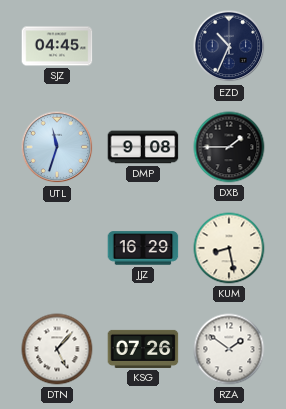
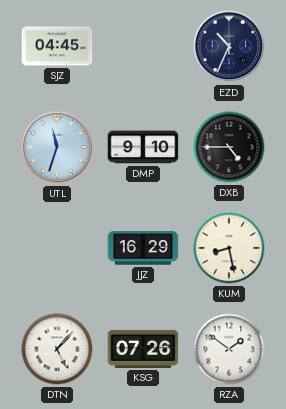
DMP: 9:08 -> 9:10
DXB: 1:45 -> 4:45
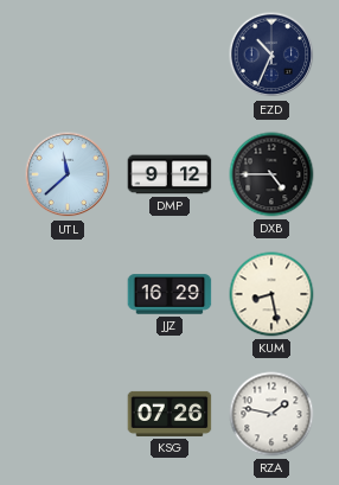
SJZ: 04:45 -> none
UTL: 11:33 -> 11:38
DMP: 9:10 -> 9:12
DTN: 5:07 -> none
RZA: 1:51 -> 1:47
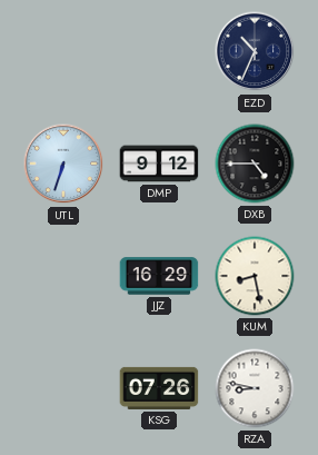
UTL: 11:38 -> 6:33
RZA: 1:47 -> 8:47
